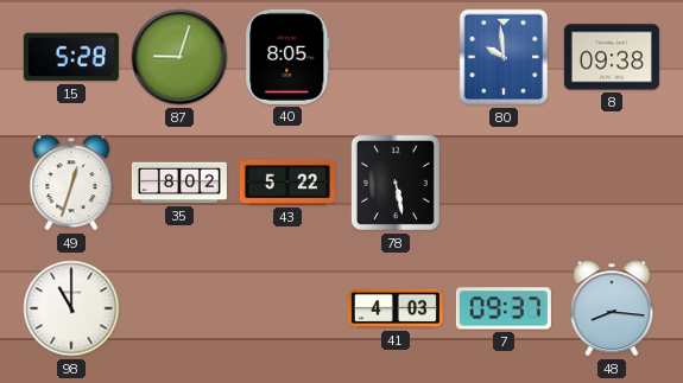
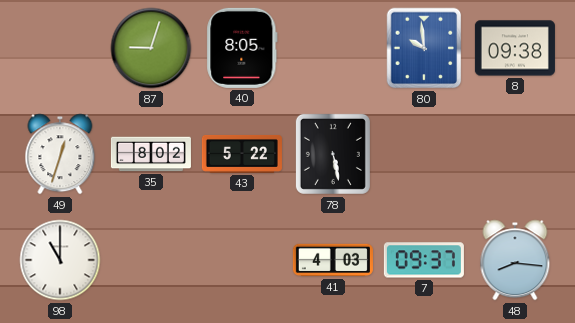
15: 5:28 -> none
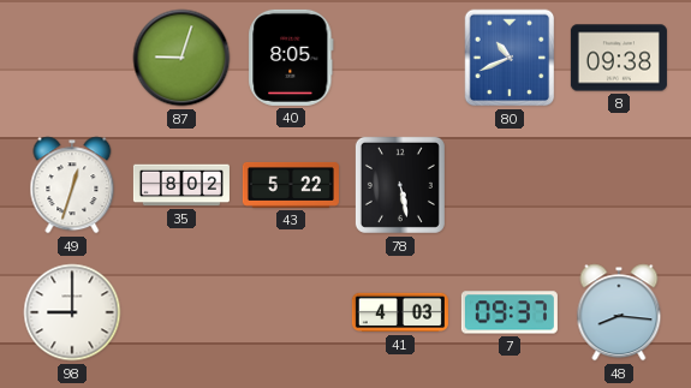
80: 9:59 -> 10:41
98: 11:00 -> 9:00
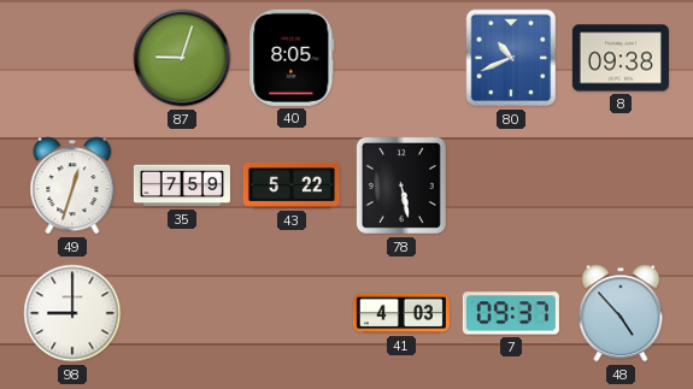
35: 8:02 -> 7:59
48: 8:16 -> 4:53
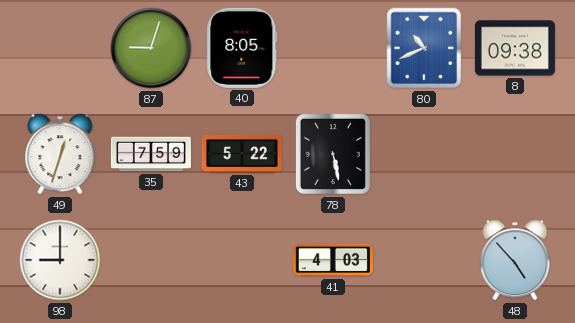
7: 09:37 -> none
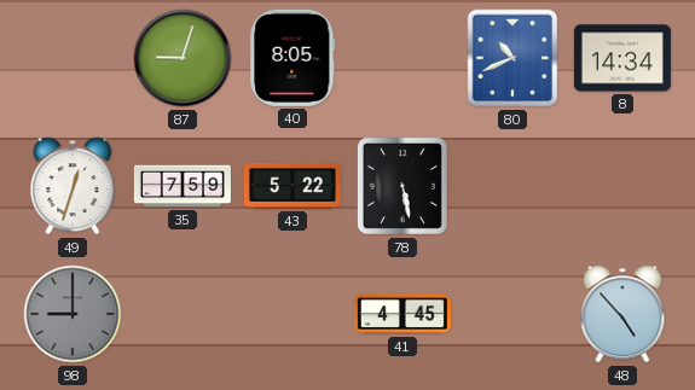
8: 09:38 -> 14:34
98 dial: white -> grey
41: 4:03 -> 4:45
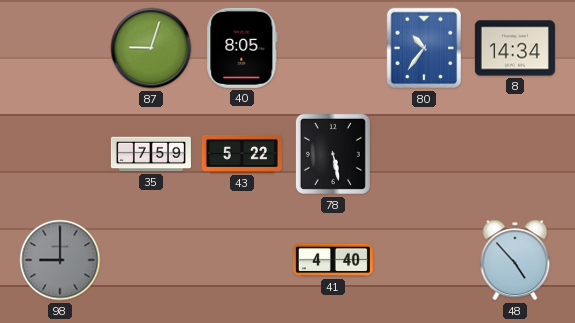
80: 10:41 -> 10:36
49: 12:33 -> none
41: 4:45 -> 4:40
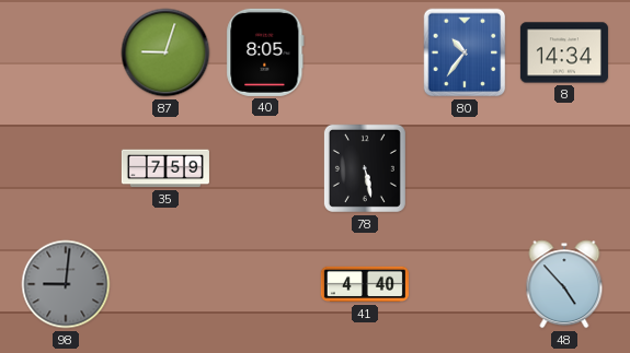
43: 5:22 -> none
98: 9:00 -> 9:01
